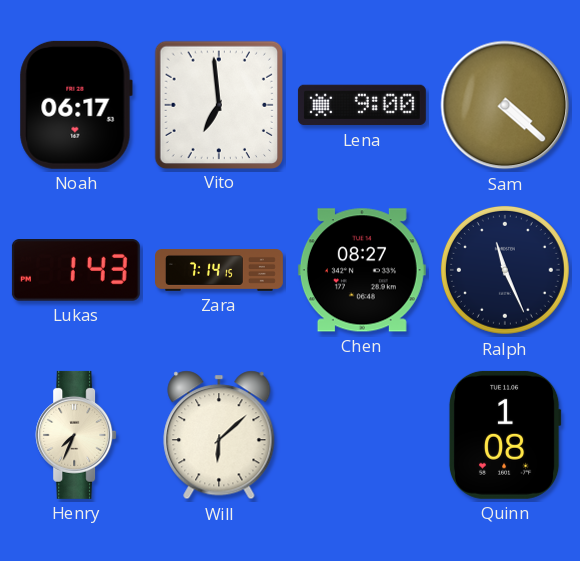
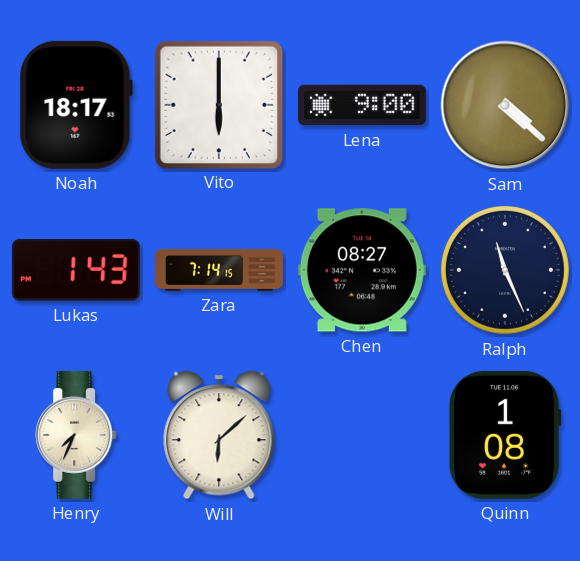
Noah: 06:17 -> 18:17
Vito: 6:59 -> 6:00
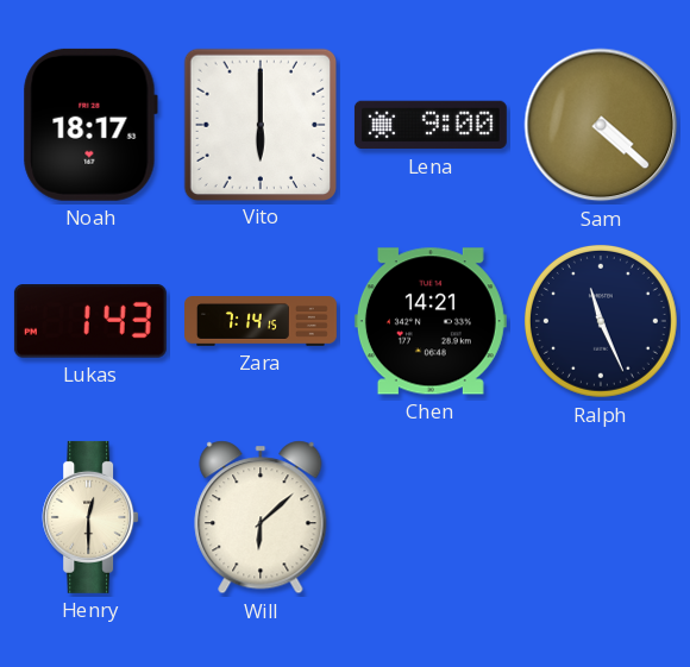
Chen: 08:27 -> 14:21
Henry: 7:34 -> 12:30
Quinn: 1:08 -> none
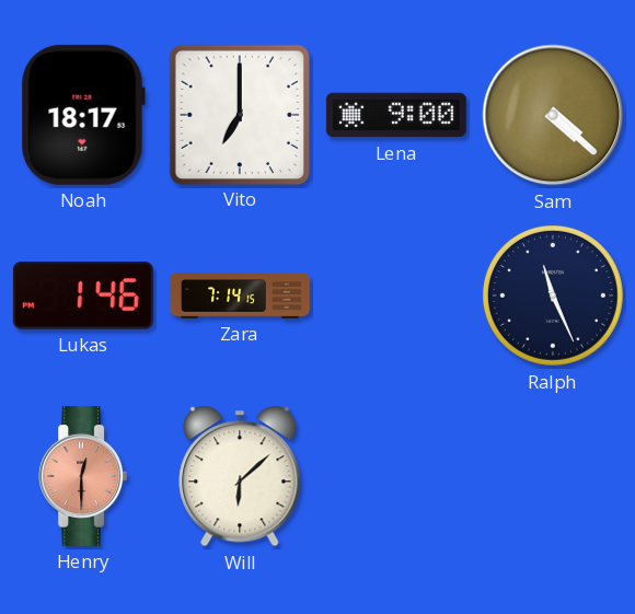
Vito: 6:00 -> 7:00
Lukas: 1:43 -> 1:46
Chen: 14:21 -> none
Henry dial: cream -> salmon
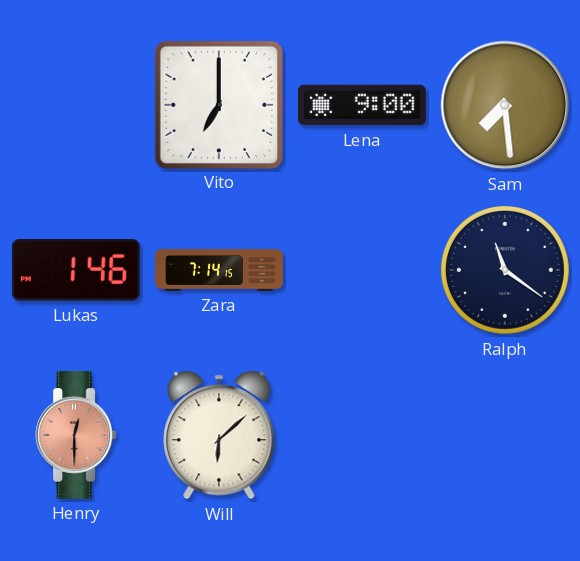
Noah: 18:17 -> none
Sam: 4:22 -> 7:29
Ralph: 11:26 -> 11:21
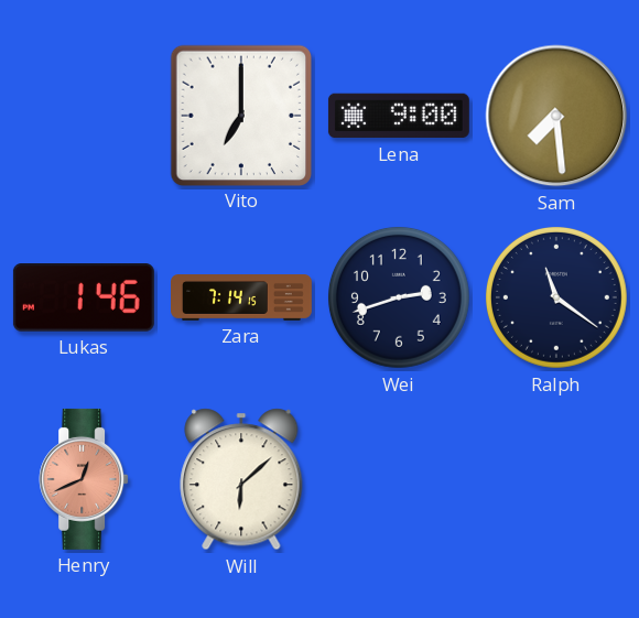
Wei: none -> 2:42
Henry: 12:30 -> 12:41
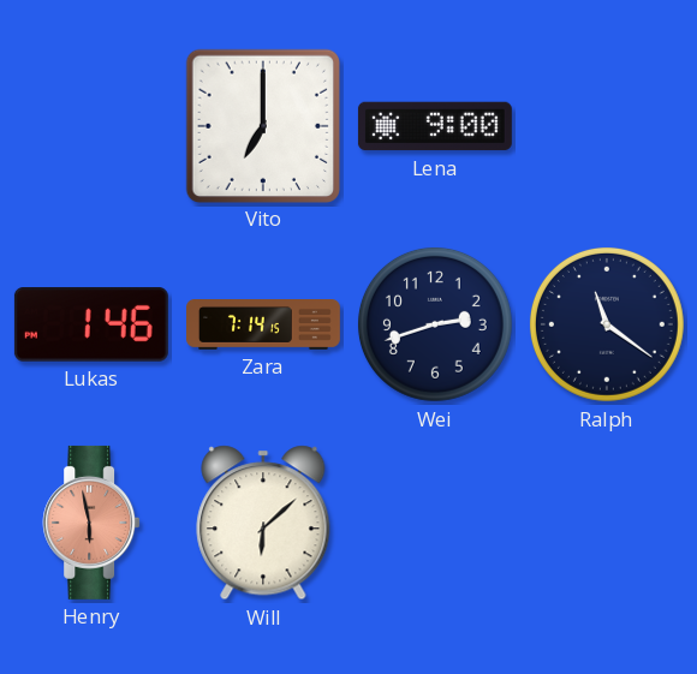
Sam: 7:29 -> none
Henry: 12:41 -> 5:58
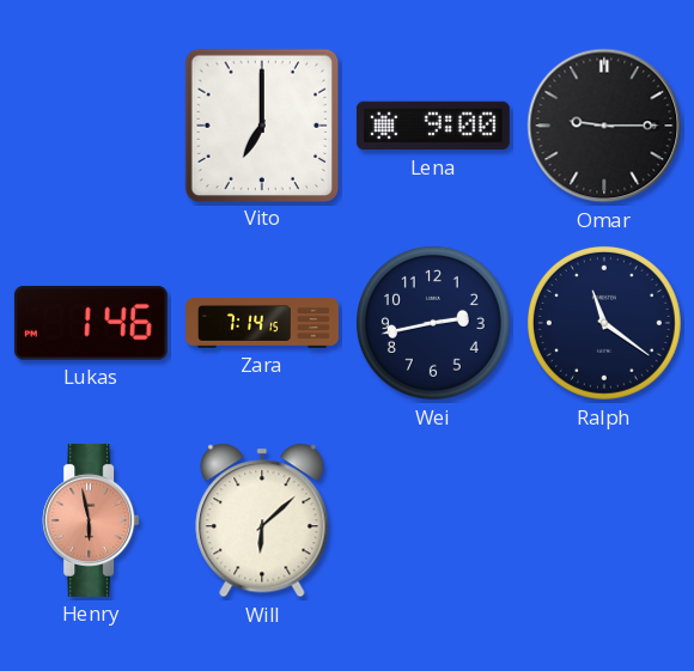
Omar: none -> 9:15
Wei: 2:42 -> 2:43
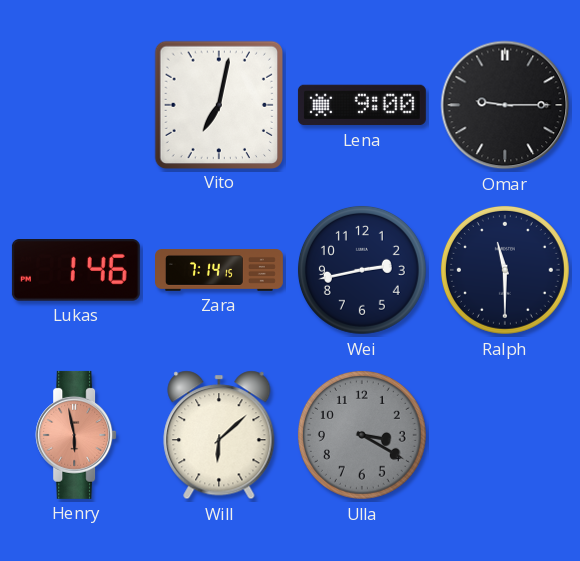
Vito: 7:00 -> 7:02
Ralph: 11:21 -> 11:30
Ulla: none -> 3:20
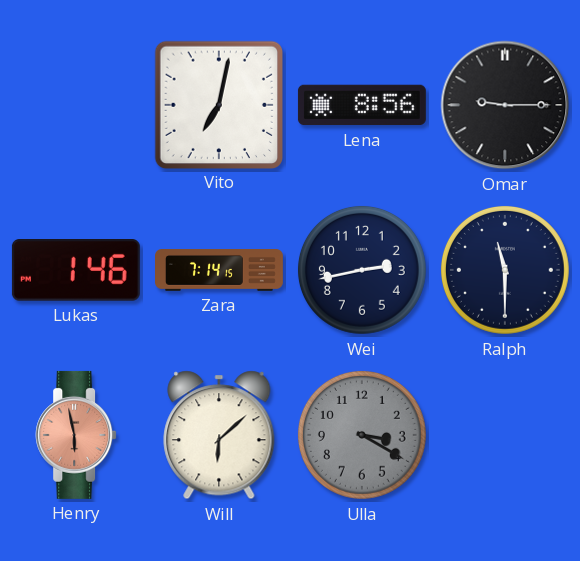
Lena: 9:00 -> 8:56
